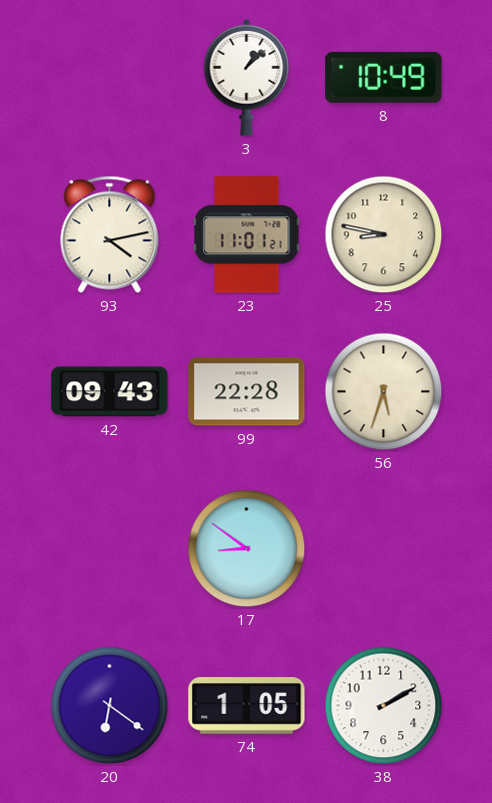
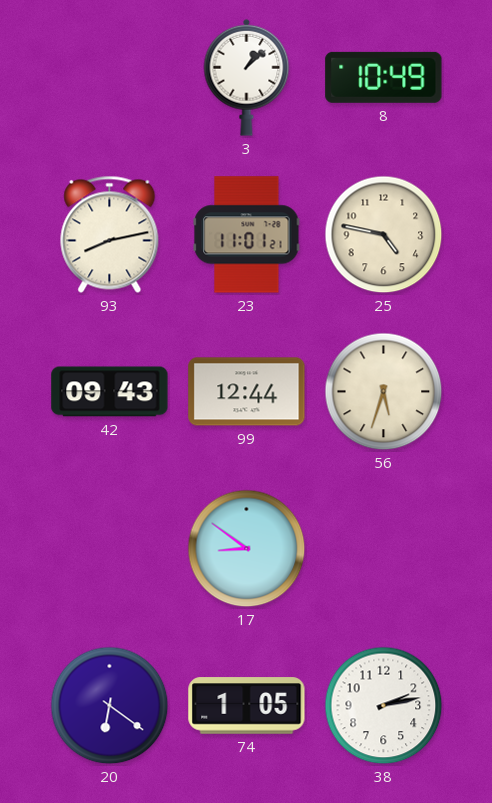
93: 4:13 -> 8:13
25: 8:47 -> 4:47
99: 22:28 -> 12:44
38: 2:10 -> 2:13
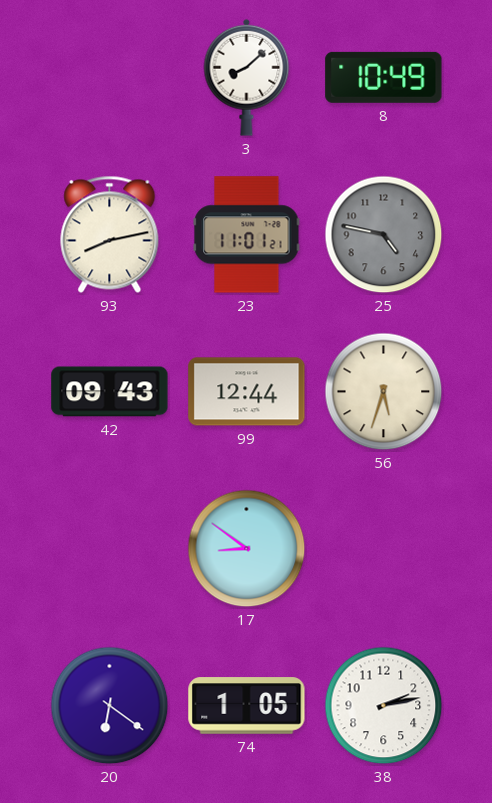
3: 1:08 -> 8:08
25 dial: cream -> grey
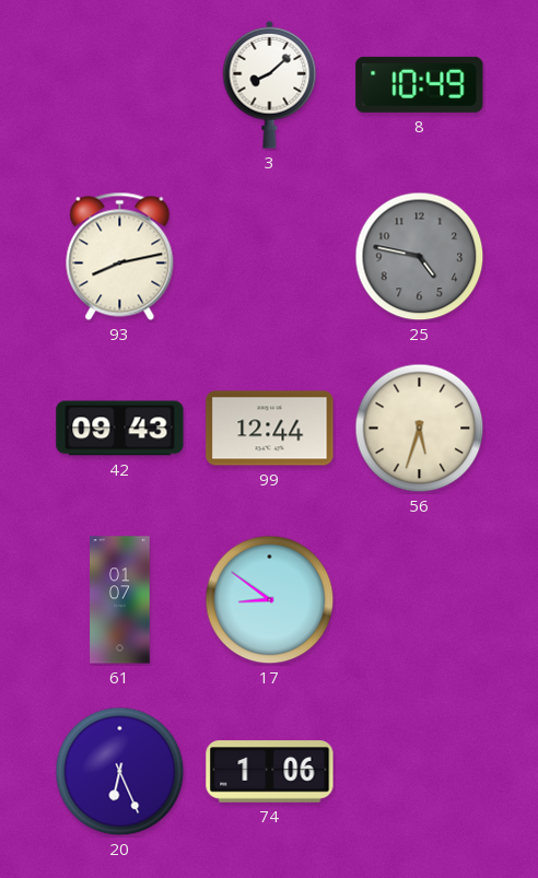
23: 11:01 -> none
61: none -> 01:07
20: 6:21 -> 6:26
74: 1:05 -> 1:06
38: 2:13 -> none
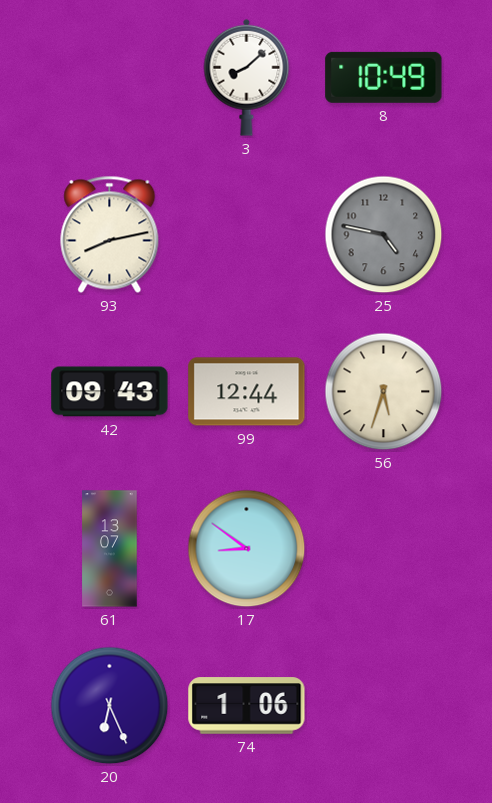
61: 01:07 -> 13:07
